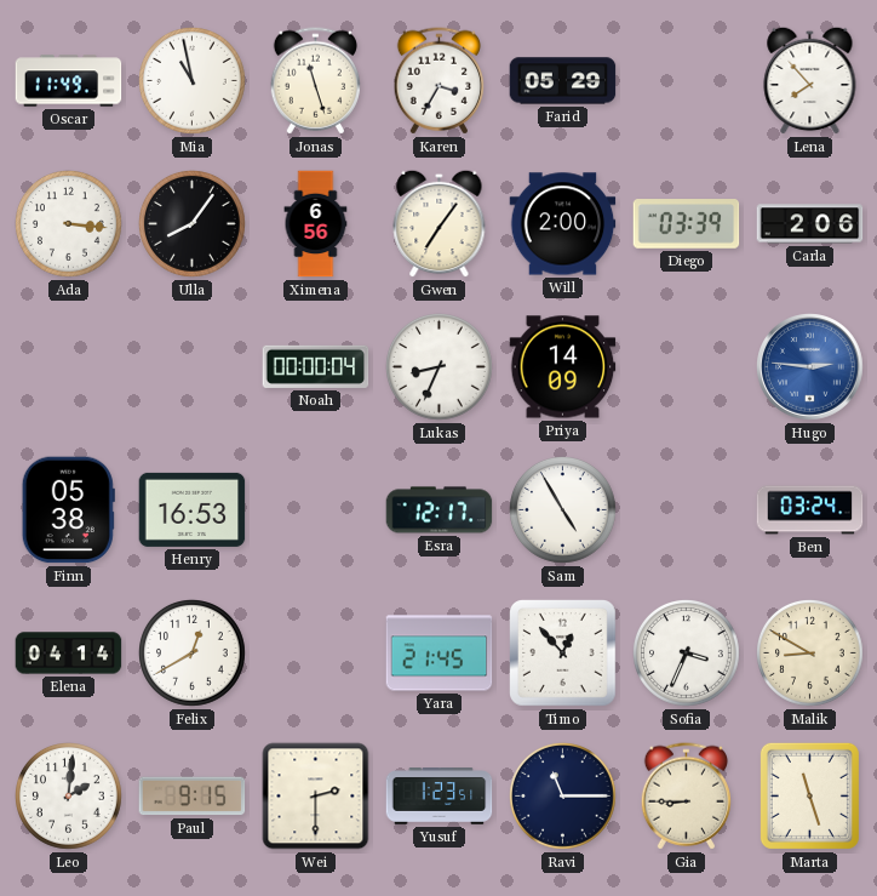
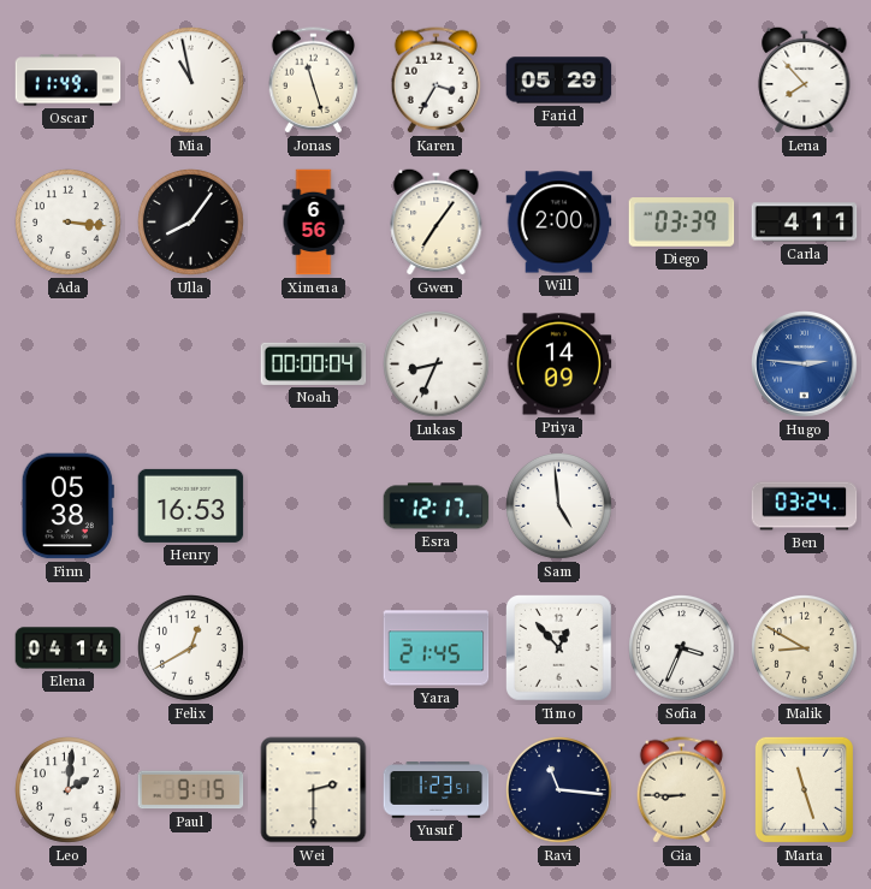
Carla: 2:06 -> 4:11
Sam: 4:55 -> 4:59
Ravi: 11:15 -> 11:16
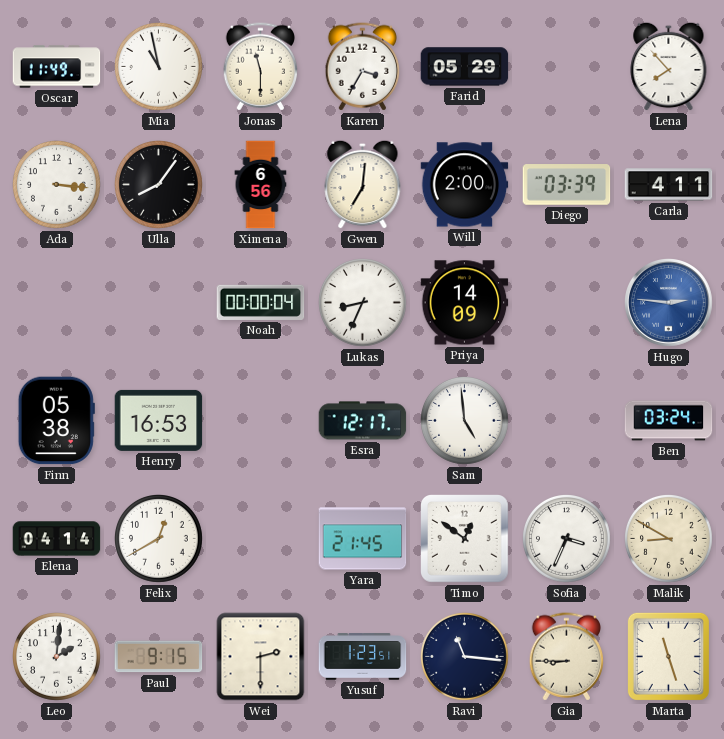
Jonas: 11:27 -> 11:30
Gwen: 7:06 -> 7:01
Timo: 12:53 -> 12:51
